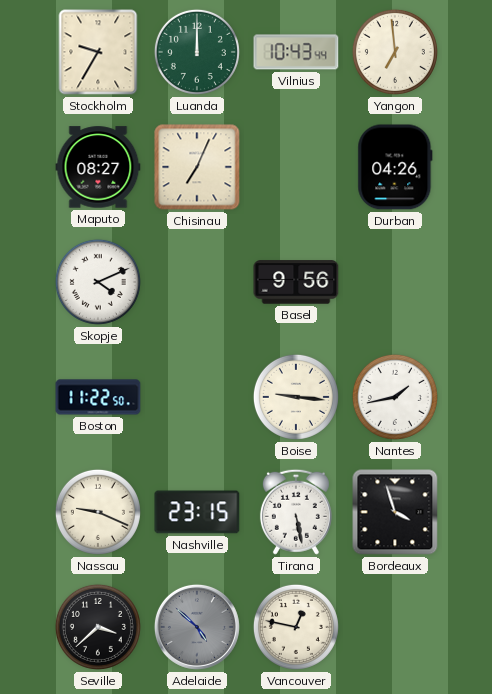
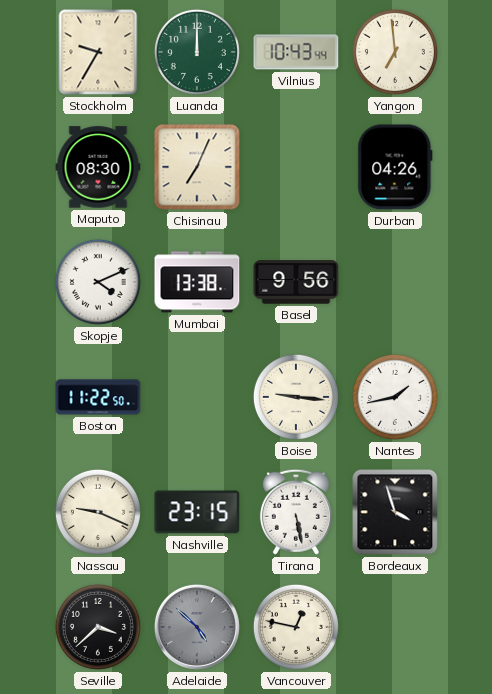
Maputo: 08:27 -> 08:30
Mumbai: none -> 13:38
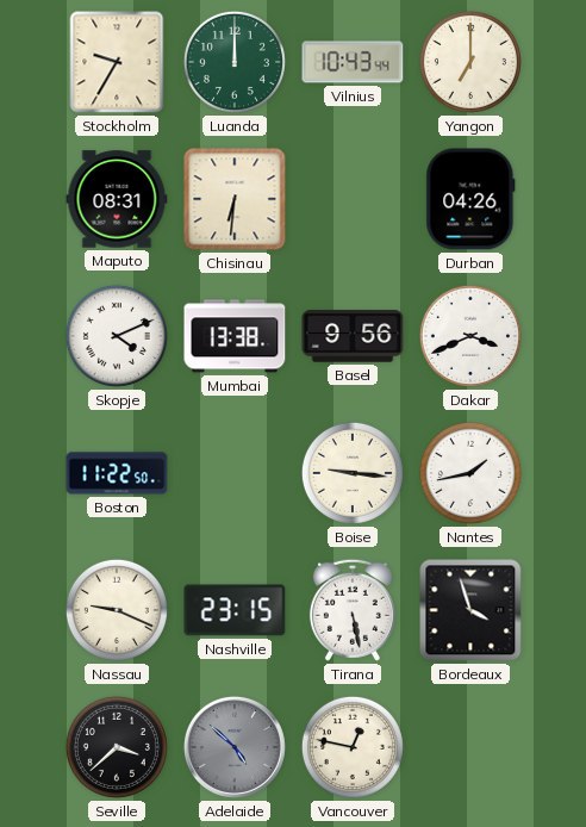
Yangon: 6:59 -> 7:00
Maputo: 08:30 -> 08:31
Chisinau: 7:04 -> 6:31
Dakar: none -> 3:41
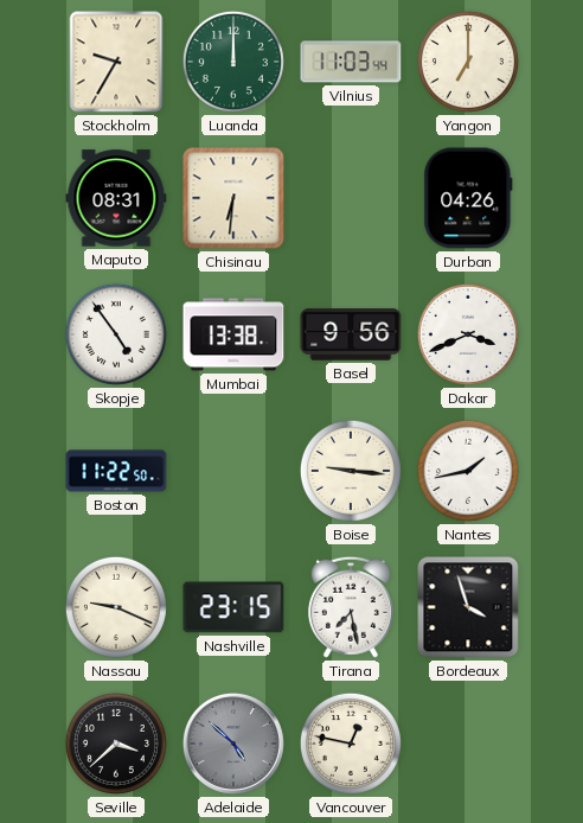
Vilnius: 10:43 -> 11:03
Skopje: 4:11 -> 4:54
Tirana: 5:28 -> 7:28
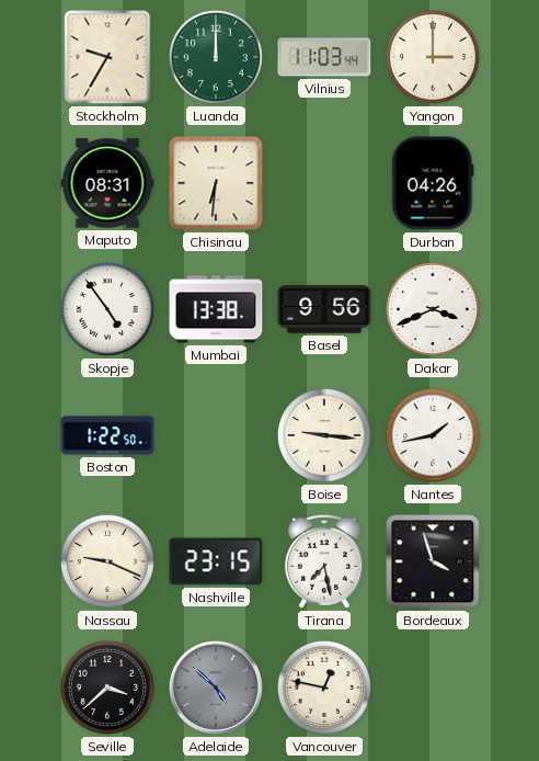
Yangon: 7:00 -> 3:00
Boston: 11:22 -> 1:22
